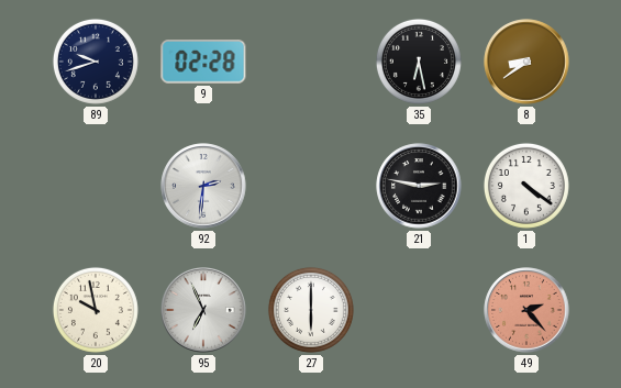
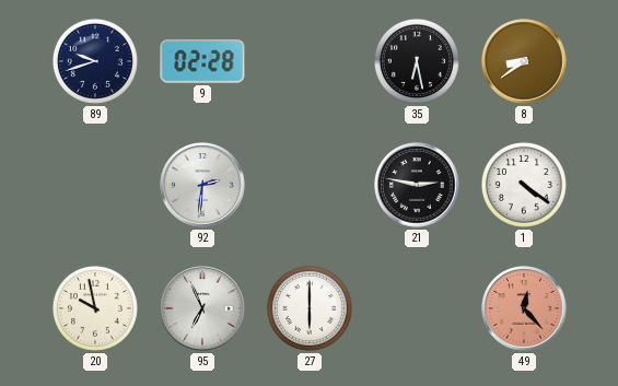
49: 2:23 -> 12:23
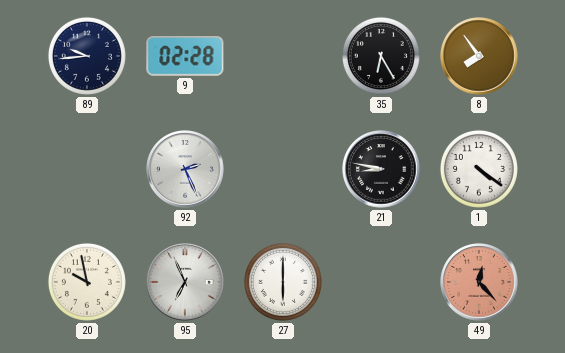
89: 9:42 -> 9:44
35: 6:28 -> 6:25
8: 8:39 -> 7:54
92: 2:31 -> 2:26
21: 2:47 -> 8:47
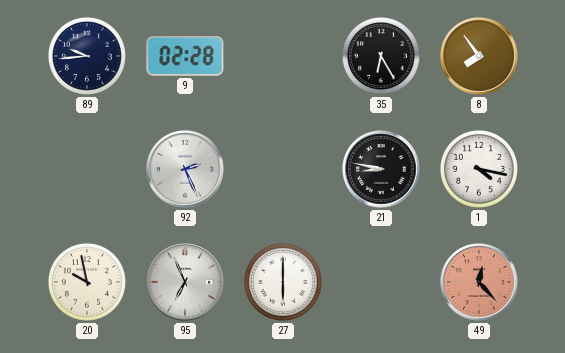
1: 4:21 -> 4:17
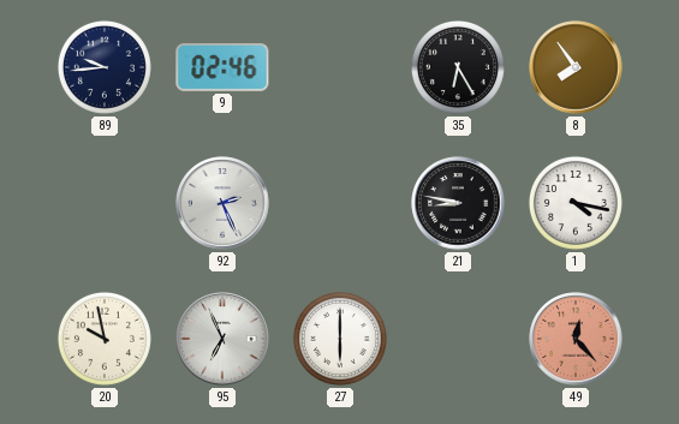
9: 02:28 -> 02:46
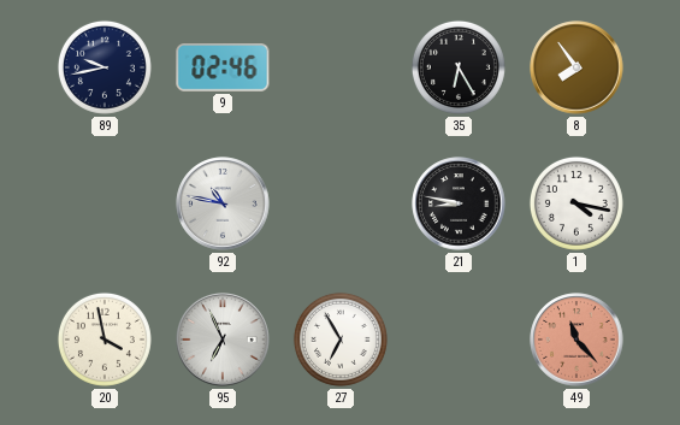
89: 9:44 -> 9:43
92: 2:26 -> 10:47
20: 9:58 -> 3:58
27: 6:00 -> 6:55
49: 12:23 -> 11:23
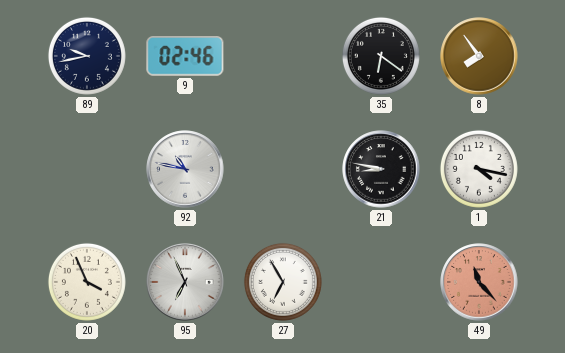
35: 6:25 -> 6:21
20: 3:58 -> 3:56
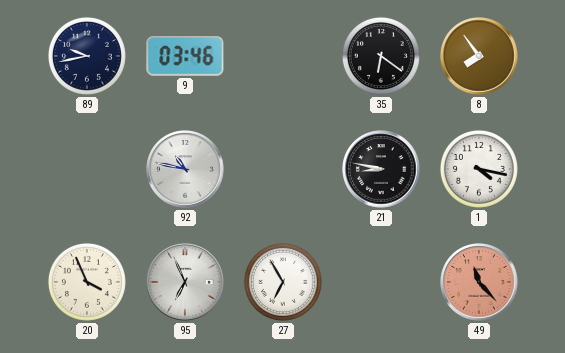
9: 02:46 -> 03:46
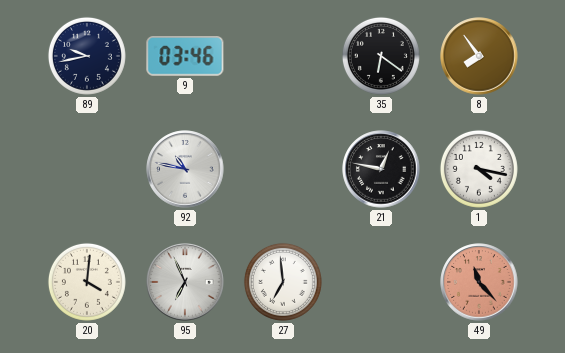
21: 8:47 -> 12:47
20: 3:56 -> 4:01
27: 6:55 -> 6:59
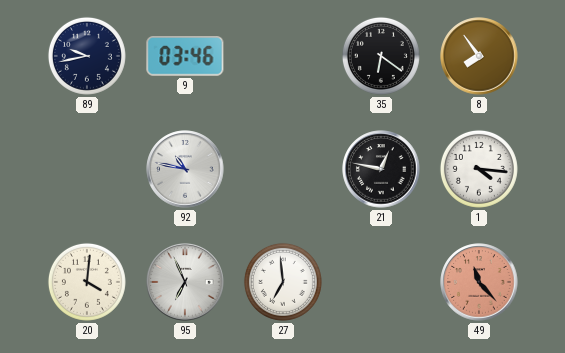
1: 4:17 -> 4:16
